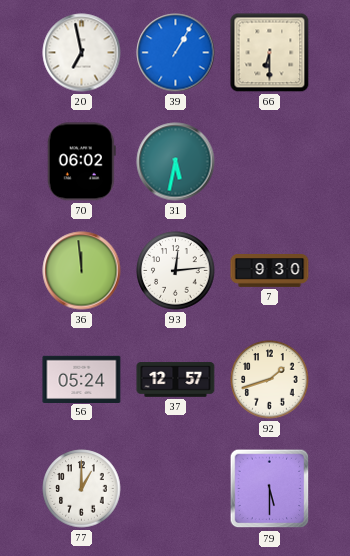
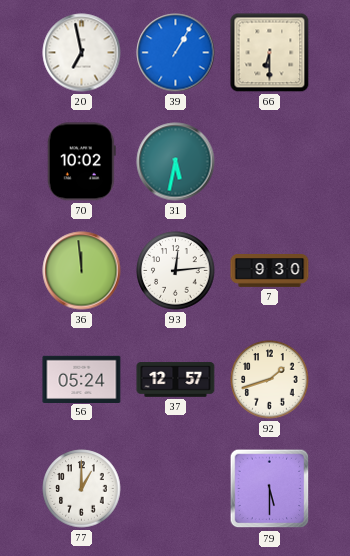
70: 06:02 -> 10:02
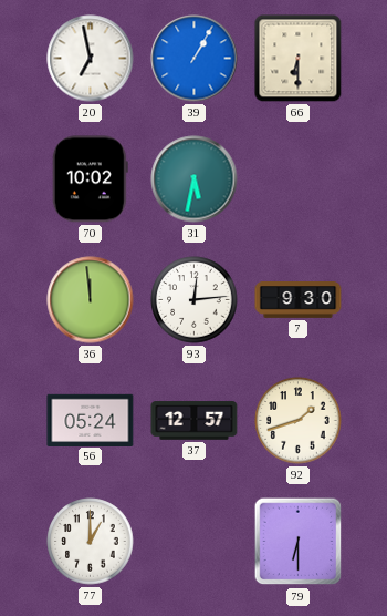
79: 5:30 -> 6:30
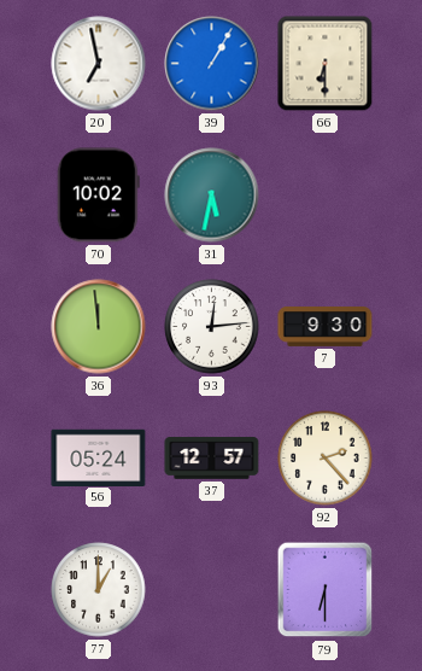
92: 1:42 -> 2:23
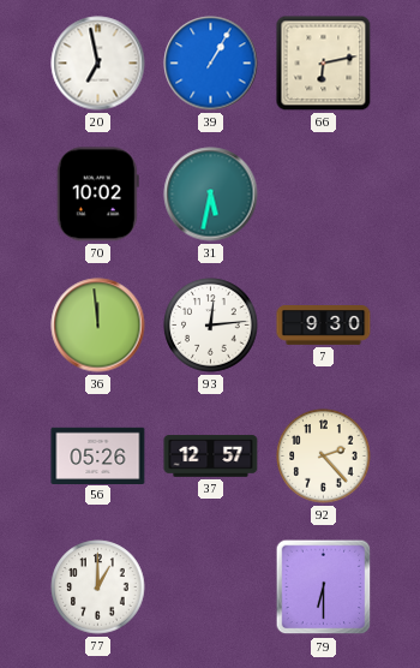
66: 6:30 -> 6:13
56: 05:24 -> 05:26
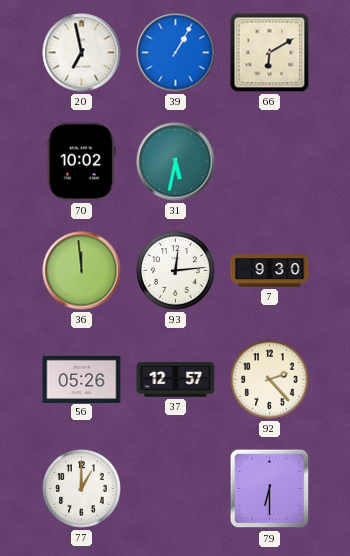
66: 6:13 -> 6:10
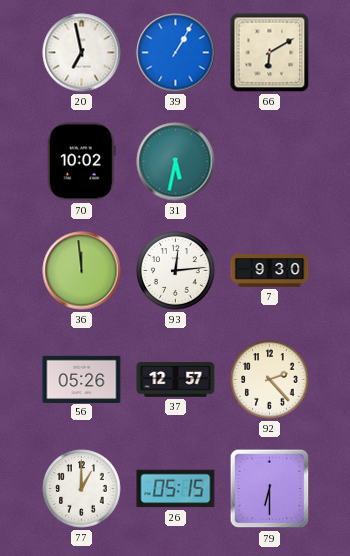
26: none -> 05:15
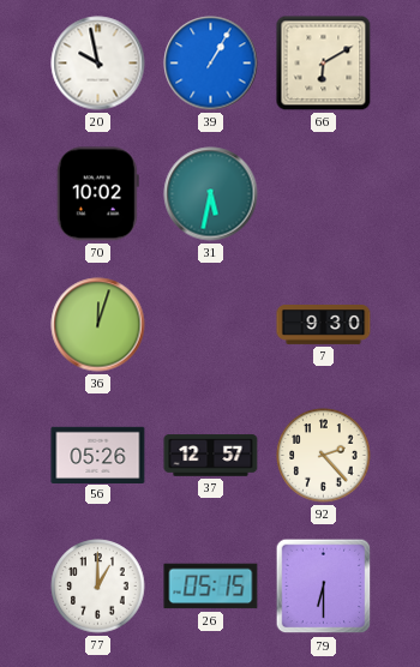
20: 6:58 -> 9:58
36: 11:59 -> 12:03
93: 12:14 -> none
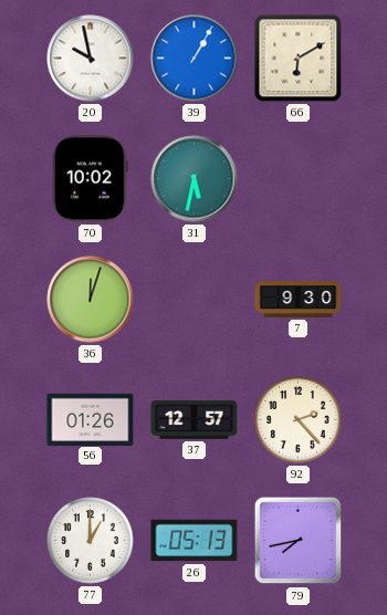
56: 05:26 -> 01:26
26: 05:15 -> 05:13
79: 6:30 -> 7:43
